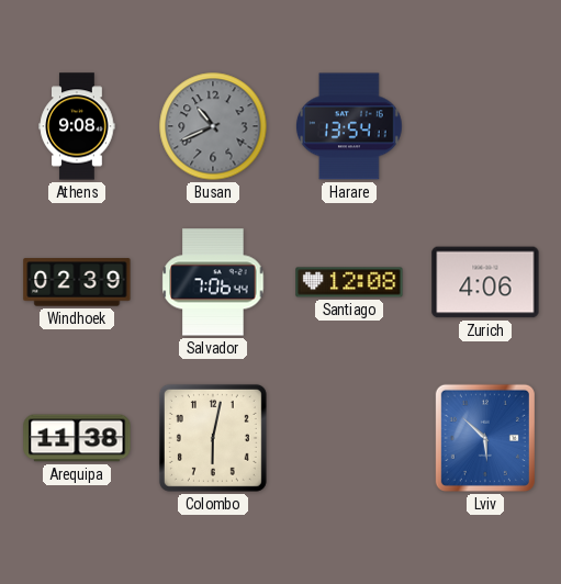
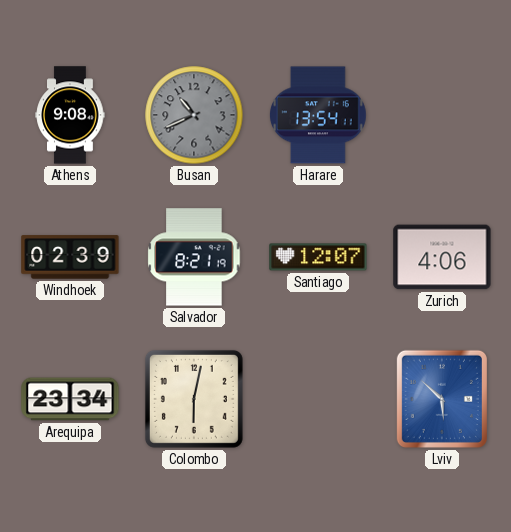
Salvador: 7:06 -> 8:21
Santiago: 12:08 -> 12:07
Arequipa: 11:38 -> 23:34
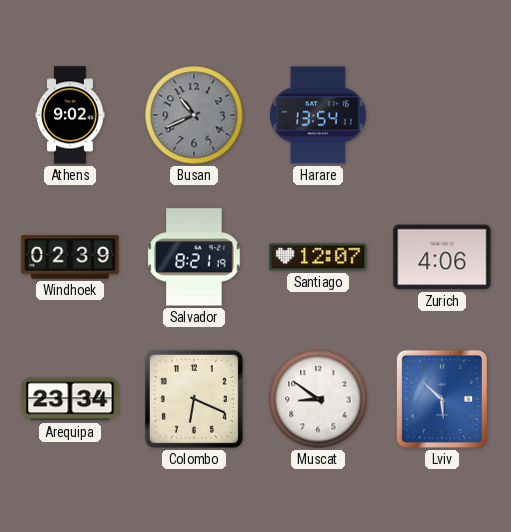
Athens: 9:08 -> 9:02
Colombo: 6:02 -> 6:19
Muscat: none -> 8:51
